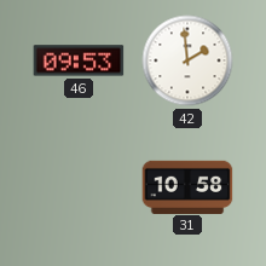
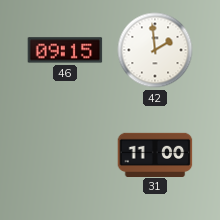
46: 09:53 -> 09:15
31: 10:58 -> 11:00
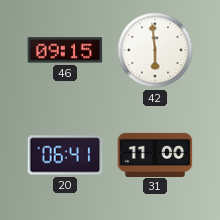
42: 1:59 -> 5:59
20: none -> 06:41
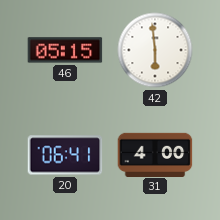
46: 09:15 -> 05:15
31: 11:00 -> 4:00
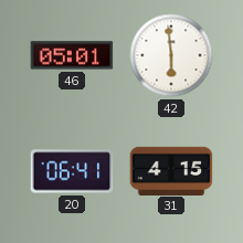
46: 05:15 -> 05:01
31: 4:00 -> 4:15
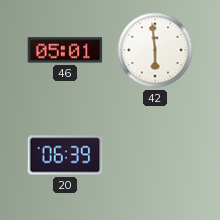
20: 06:41 -> 06:39
31: 4:15 -> none
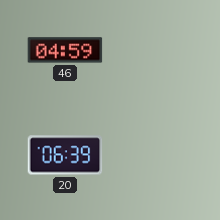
46: 05:01 -> 04:59
42: 5:59 -> none
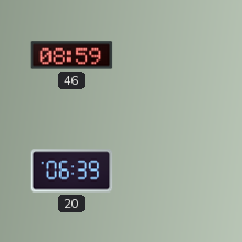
46: 04:59 -> 08:59
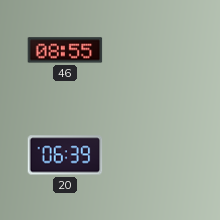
46: 08:59 -> 08:55
